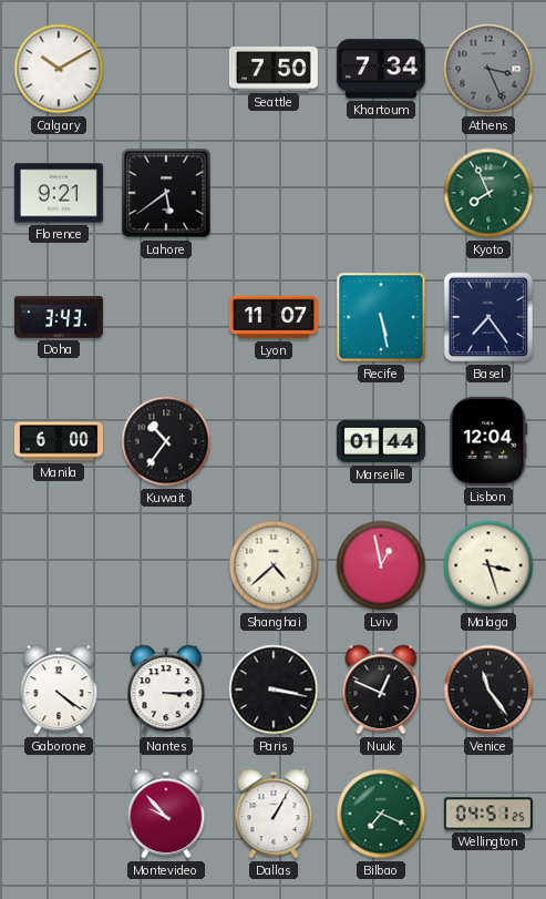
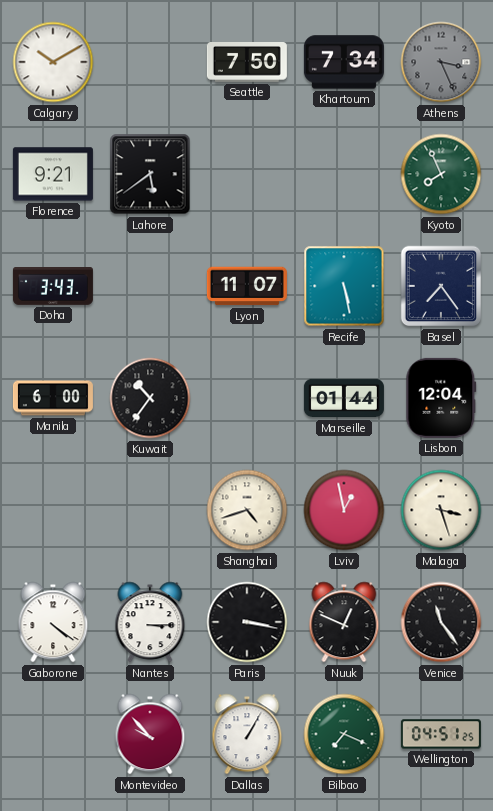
Shanghai: 4:38 -> 4:42
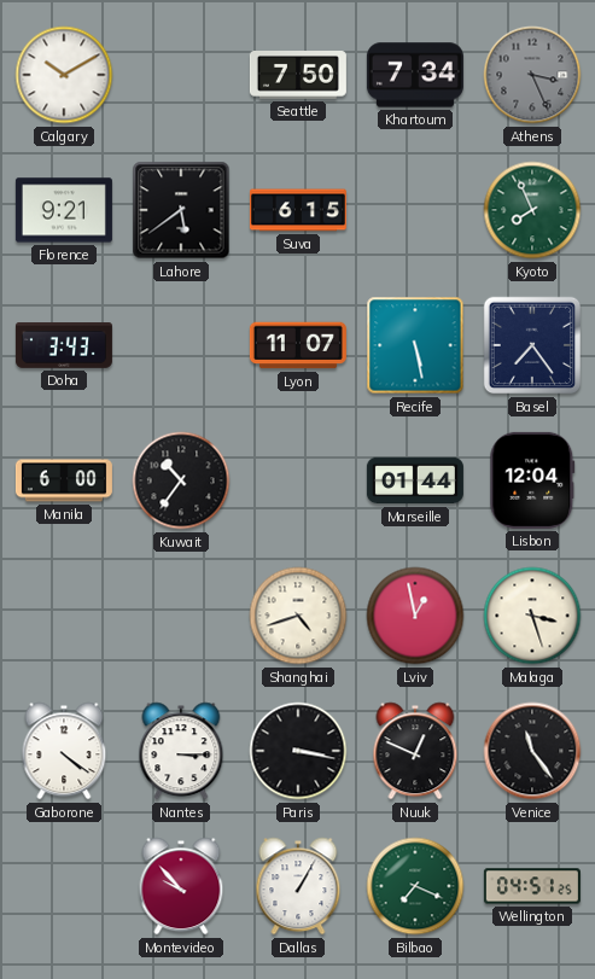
Suva: none -> 6:15
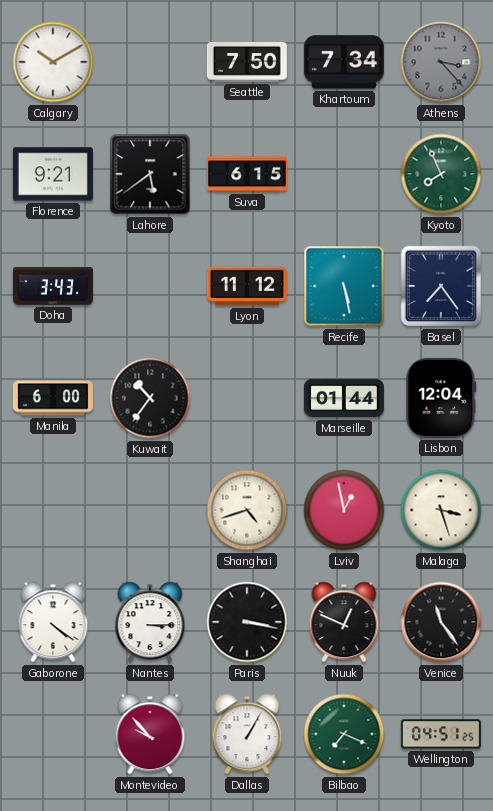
Athens: 3:26 -> 3:23
Lyon: 11:07 -> 11:12
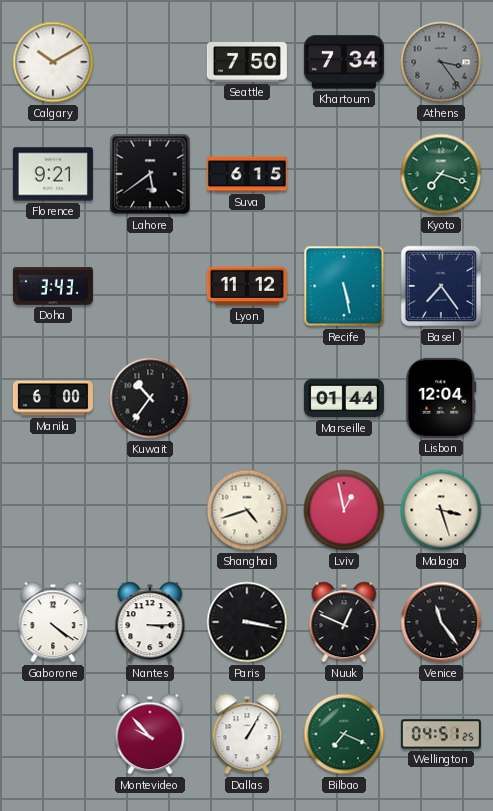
Athens: 3:23 -> 3:24
Kyoto: 7:56 -> 7:18
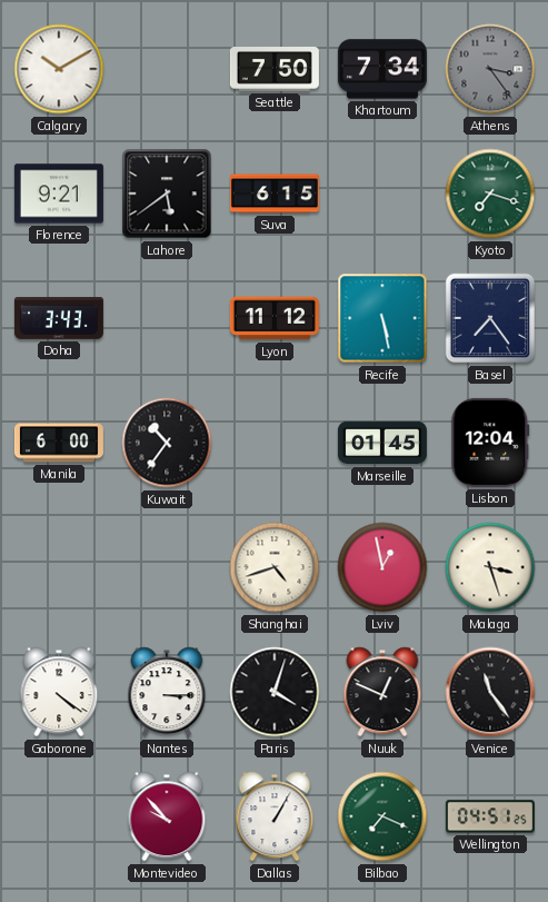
Marseille: 01:44 -> 01:45
Paris: 3:17 -> 4:03
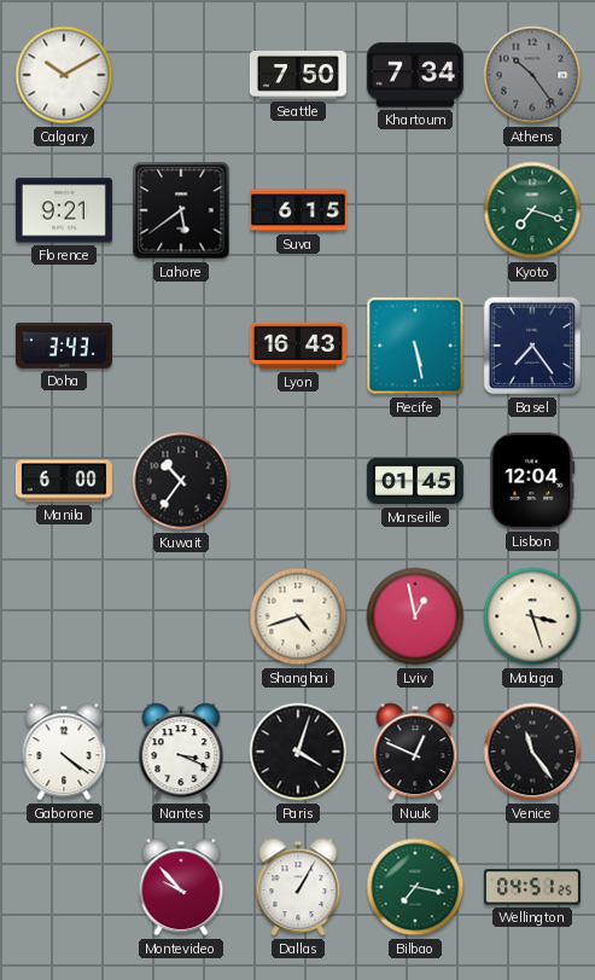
Athens: 3:24 -> 10:24
Lyon: 11:12 -> 16:43
Nantes: 3:15 -> 3:19
Bilbao: 7:19 -> 7:17
